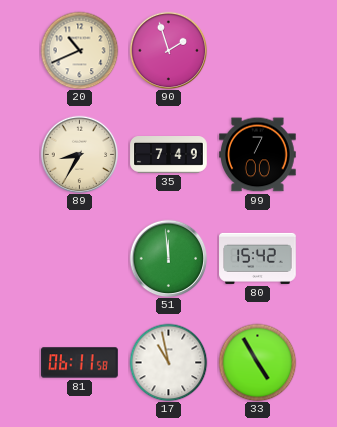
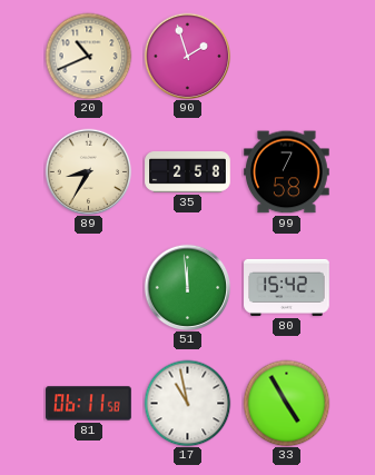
35: 7:49 -> 2:58
99: 7:00 -> 7:58
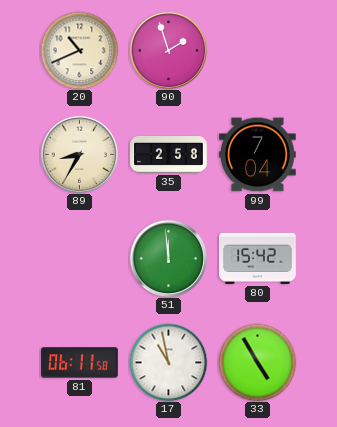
99: 7:58 -> 7:04
